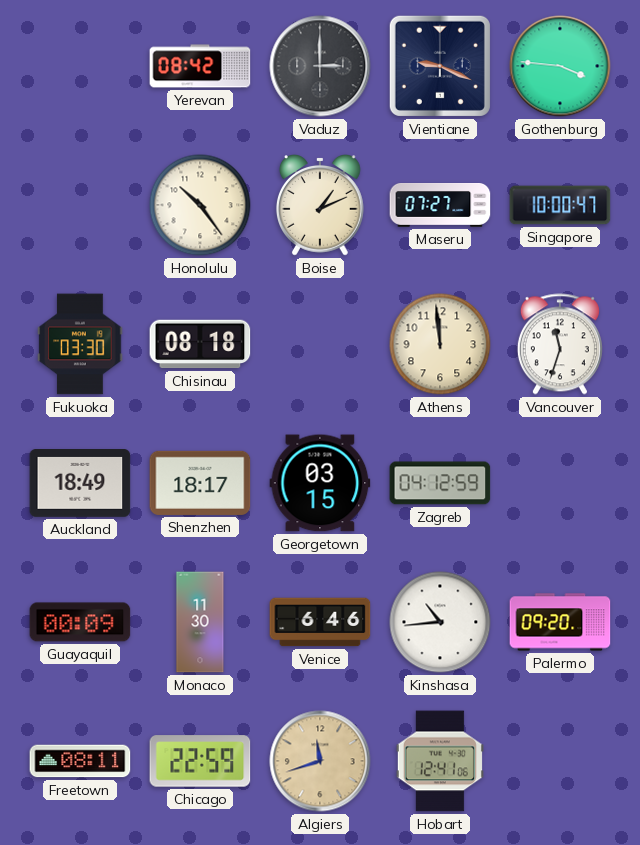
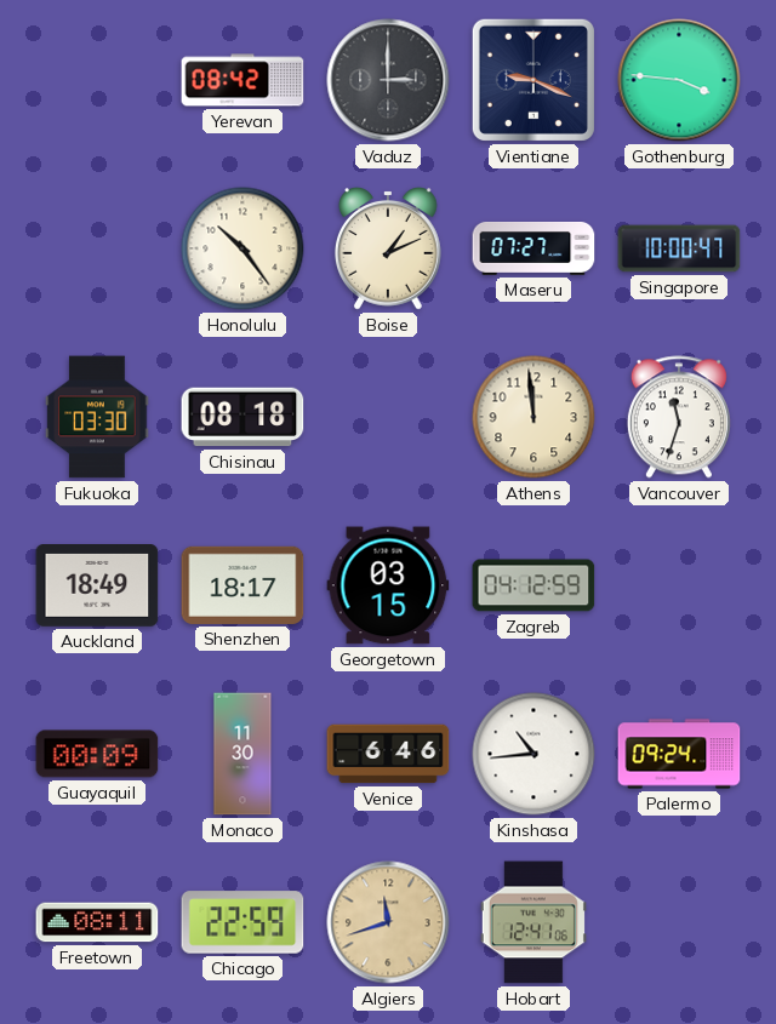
Palermo: 09:20 -> 09:24
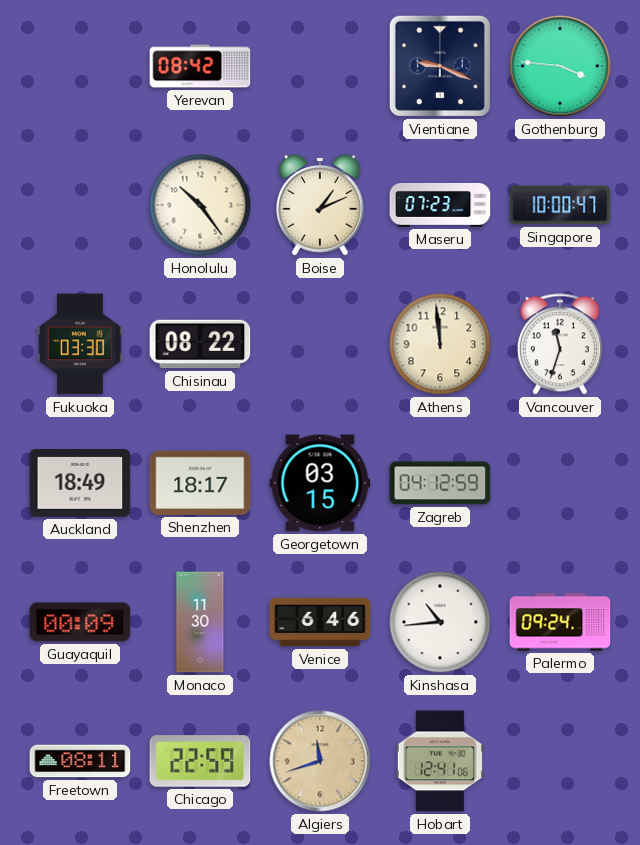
Vaduz: 3:00 -> none
Maseru: 07:27 -> 07:23
Chisinau: 08:18 -> 08:22
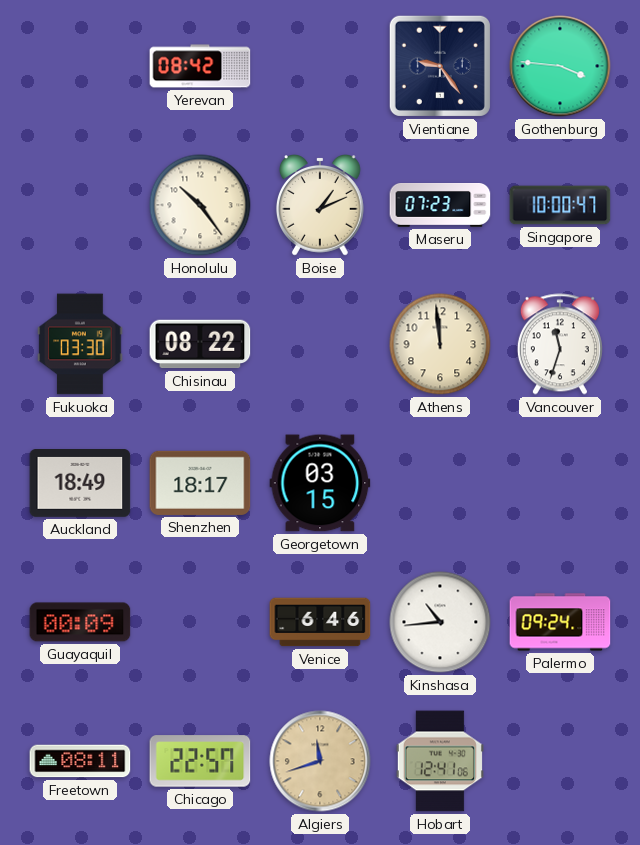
Vientiane: 9:19 -> 9:24
Zagreb: 04:12 -> none
Monaco: 11:30 -> none
Chicago: 22:59 -> 22:57
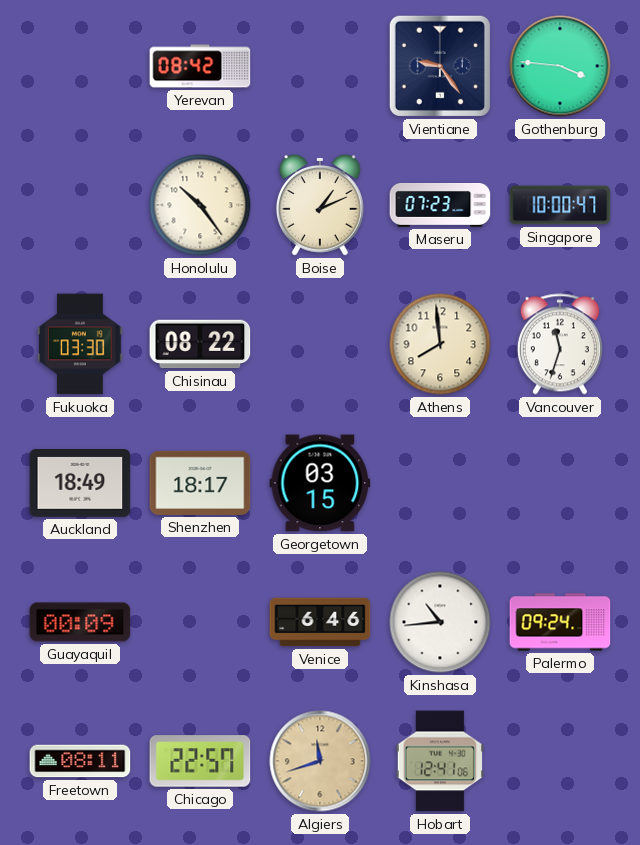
Athens: 11:59 -> 7:59
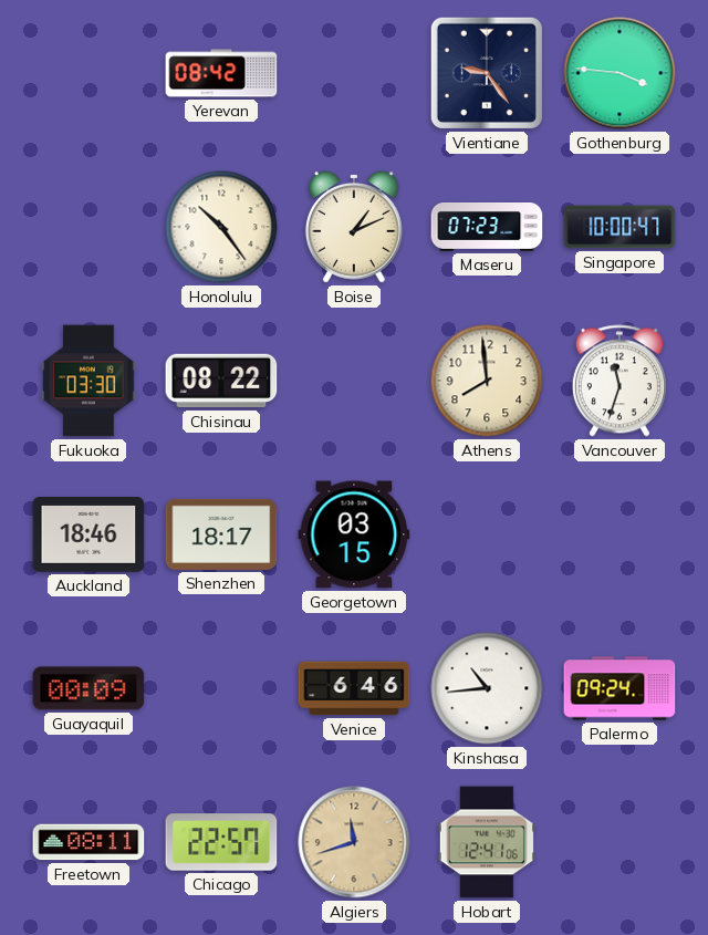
Auckland: 18:49 -> 18:46
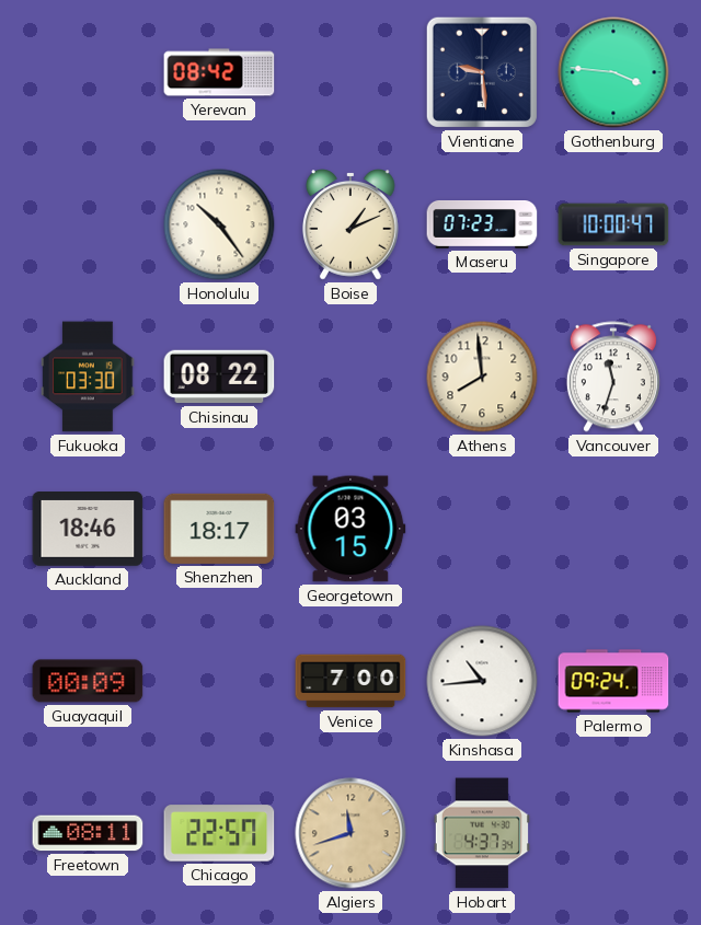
Vientiane: 9:24 -> 9:29
Venice: 6:46 -> 7:00
Hobart: 12:41 -> 4:37
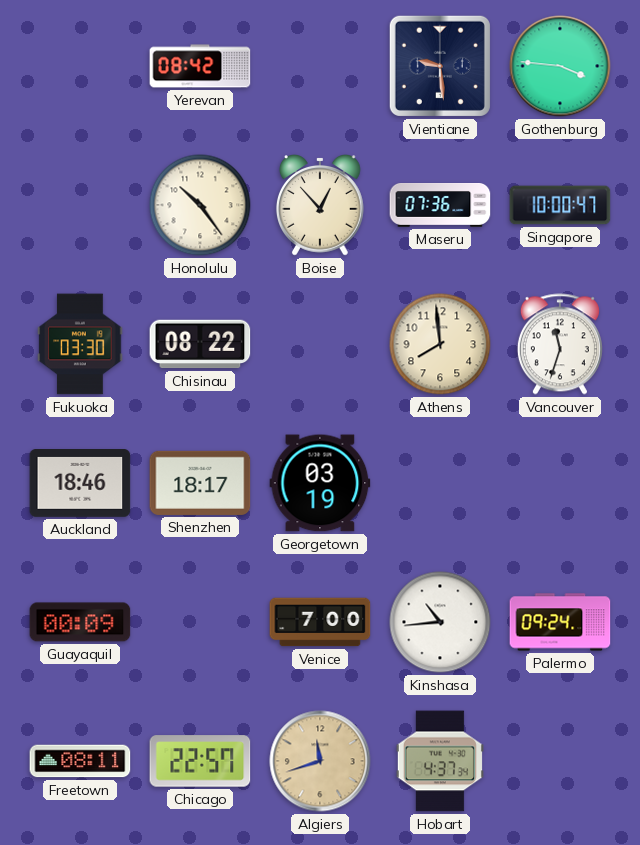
Boise: 1:11 -> 12:53
Maseru: 07:23 -> 07:36
Georgetown: 03:15 -> 03:19
